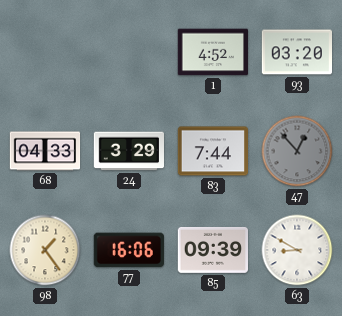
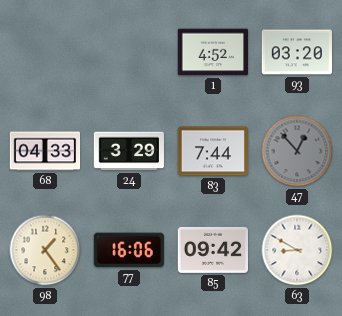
85: 09:39 -> 09:42
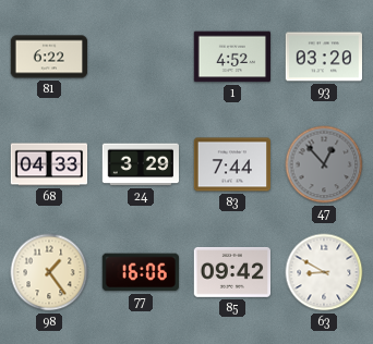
81: none -> 6:22
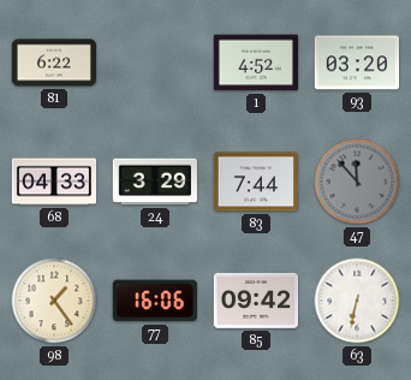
47: 12:53 -> 11:53
63: 8:50 -> 6:32
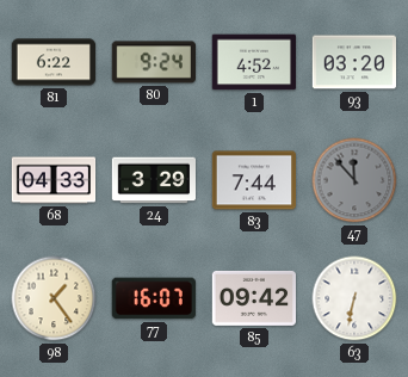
80: none -> 9:24
77: 16:06 -> 16:07
